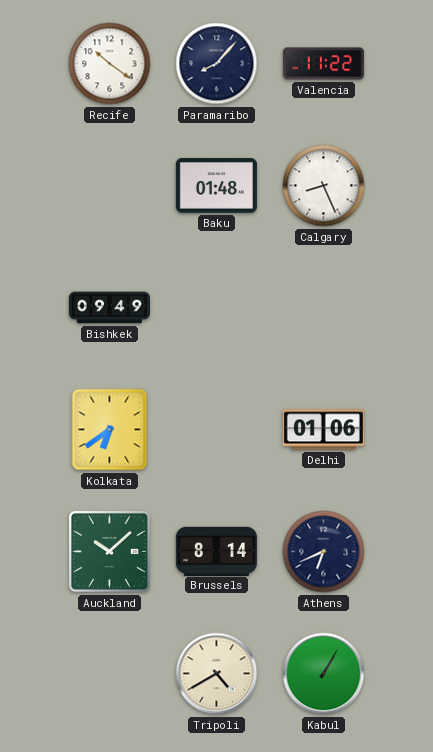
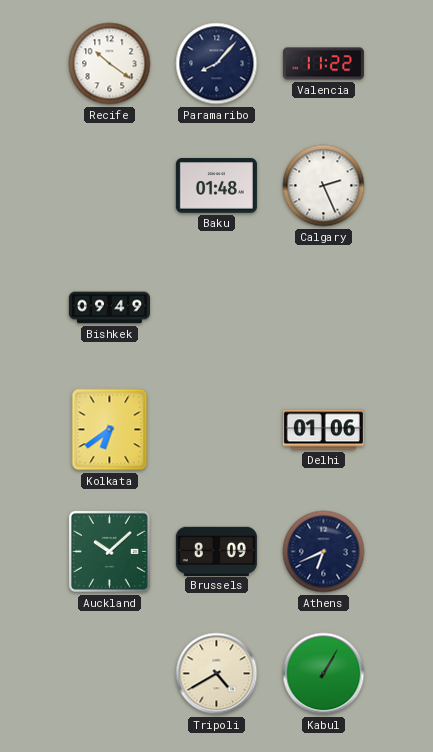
Calgary: 8:26 -> 2:26
Brussels: 8:14 -> 8:09
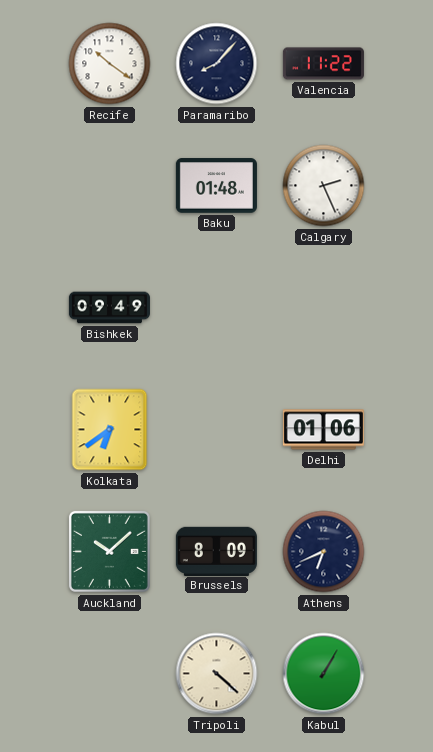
Tripoli: 4:40 -> 4:22
